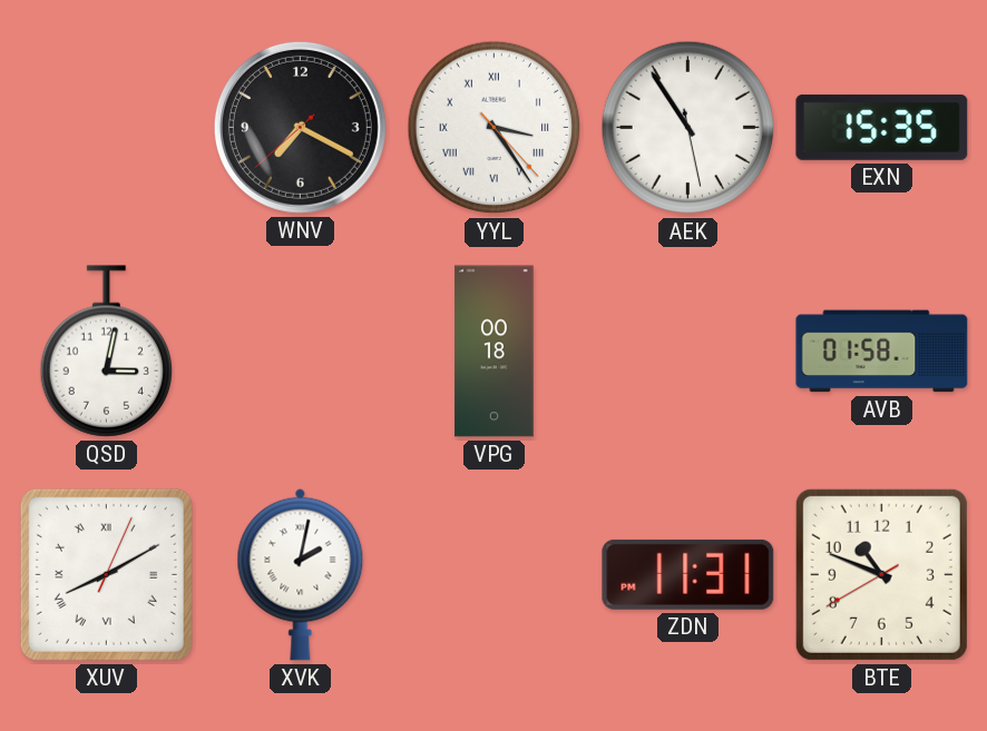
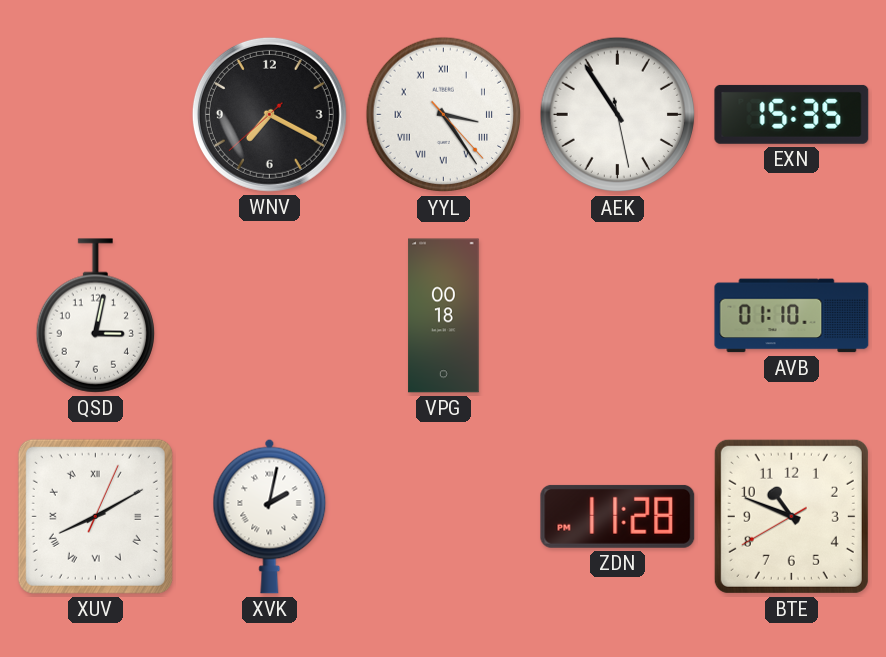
AVB: 01:58 -> 01:10
ZDN: 11:31 -> 11:28
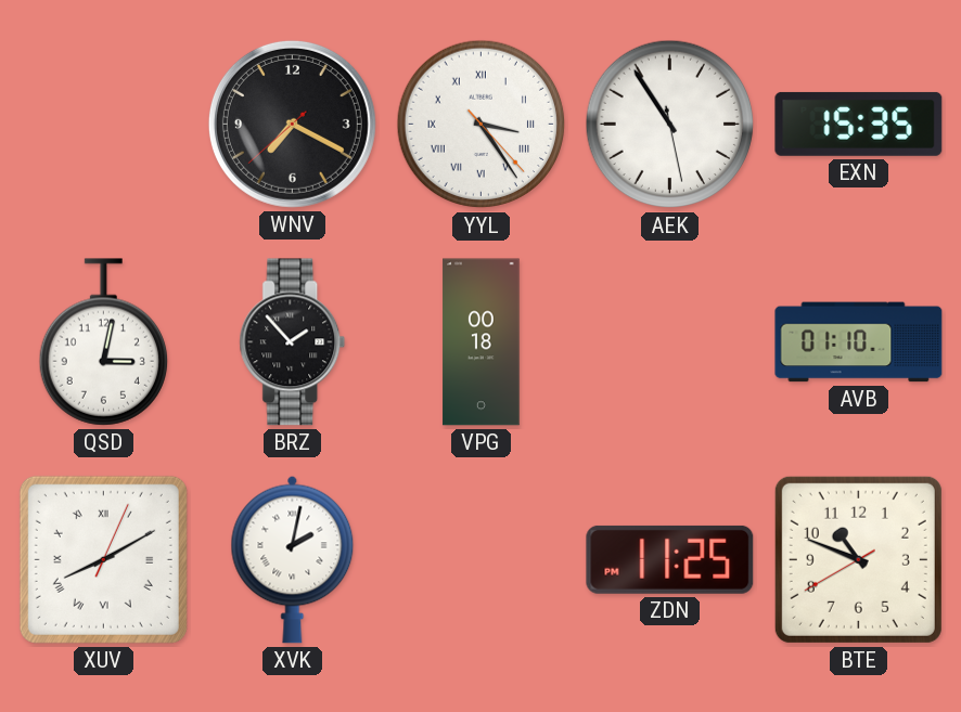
BRZ: none -> 1:53
ZDN: 11:28 -> 11:25
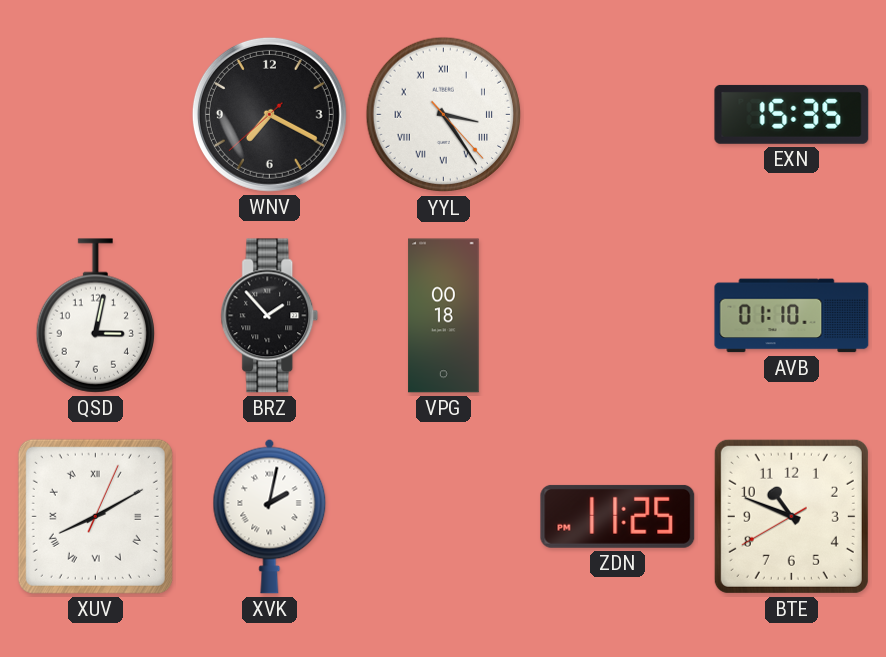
AEK: 10:54 -> none
